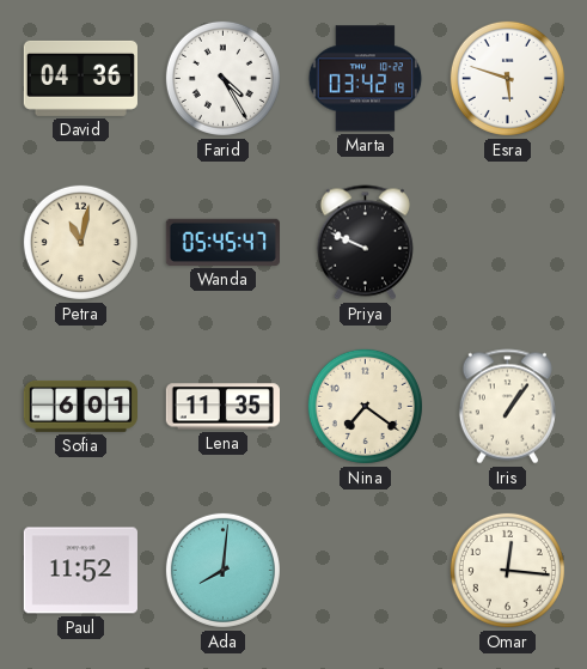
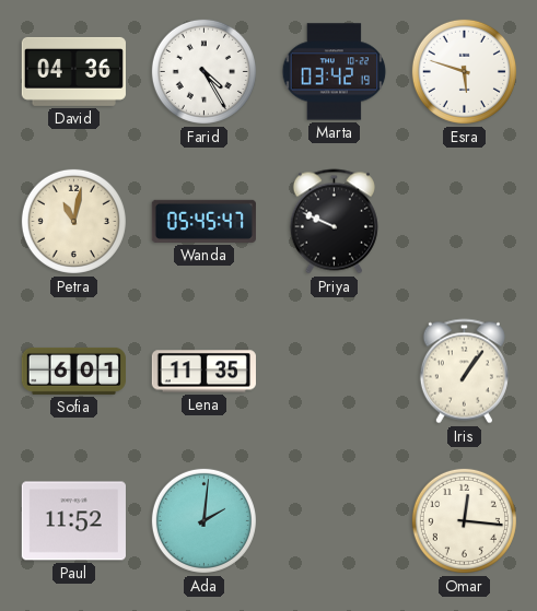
Nina: 7:21 -> none
Ada: 8:01 -> 2:01
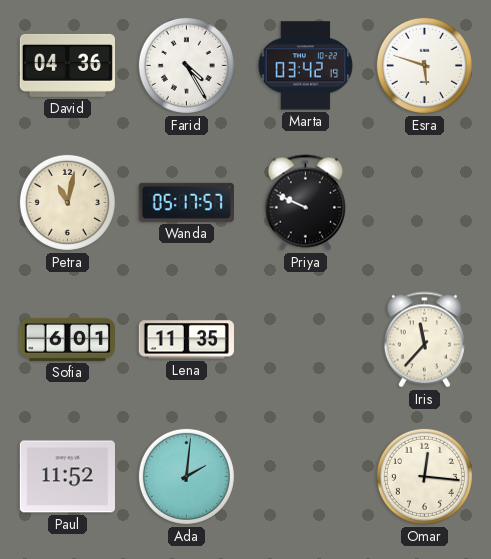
Wanda: 05:45 -> 05:17
Iris: 1:06 -> 11:37
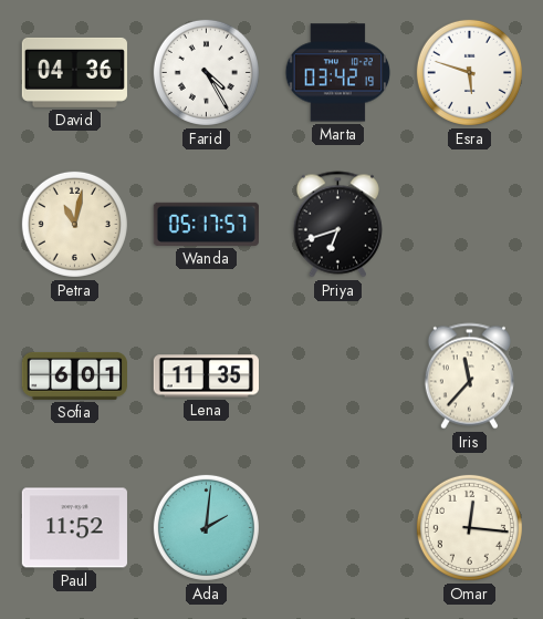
Priya: 9:49 -> 6:42
